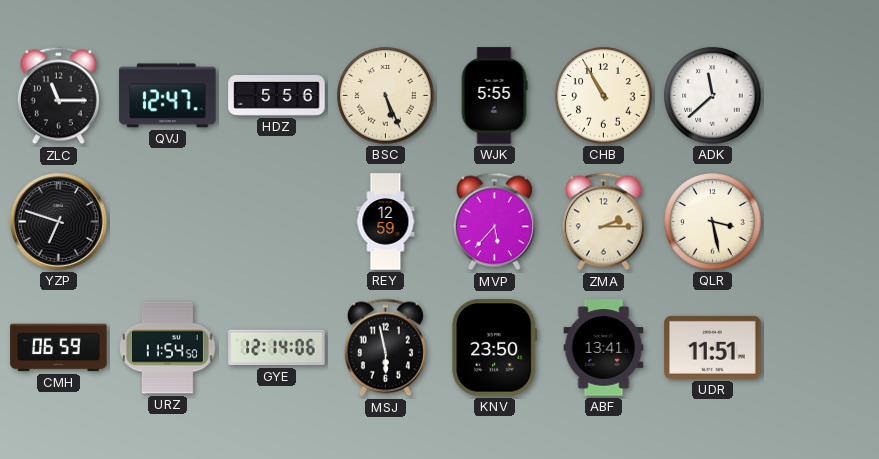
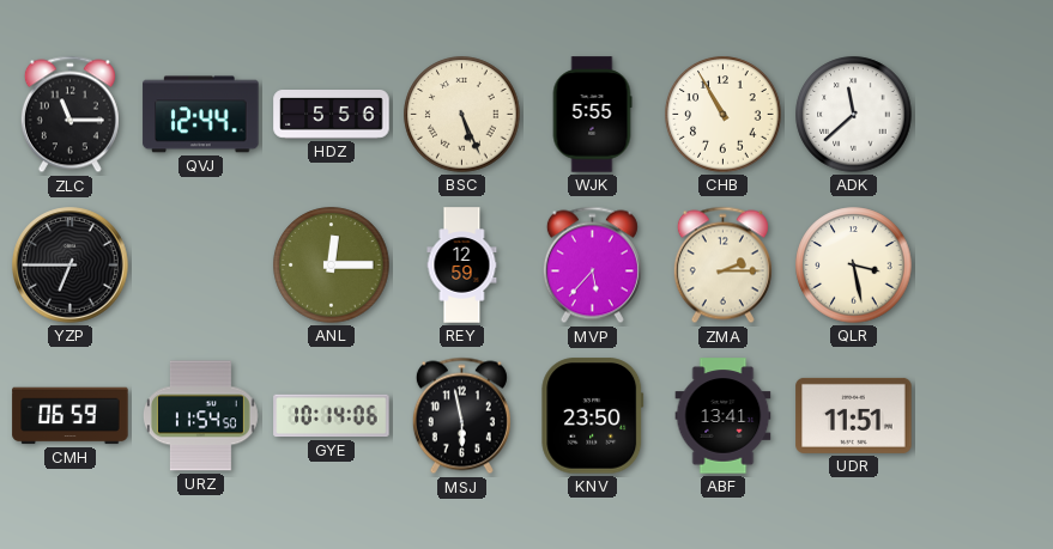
QVJ: 12:47 -> 12:44
YZP: 6:48 -> 6:45
ANL: none -> 12:15
GYE: 12:14 -> 10:14
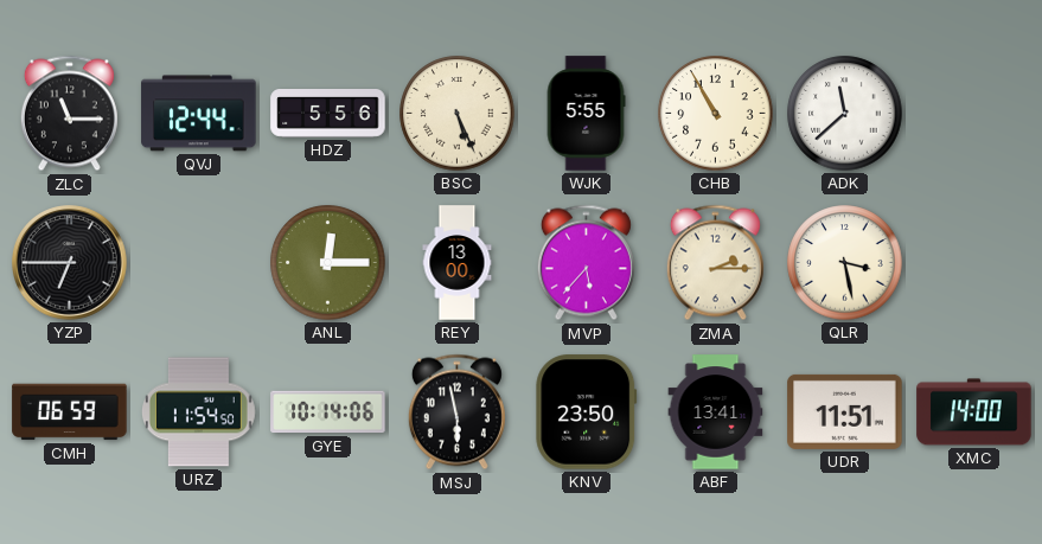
REY: 12:59 -> 13:00
XMC: none -> 14:00
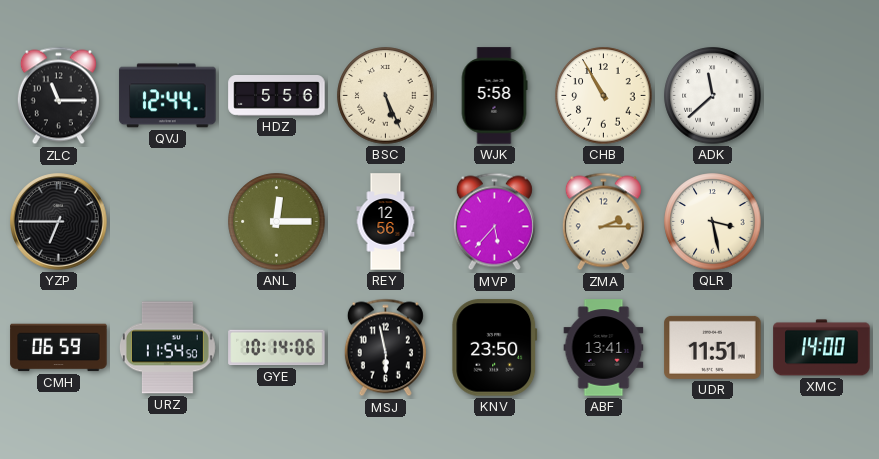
WJK: 5:55 -> 5:58
REY: 13:00 -> 12:56
